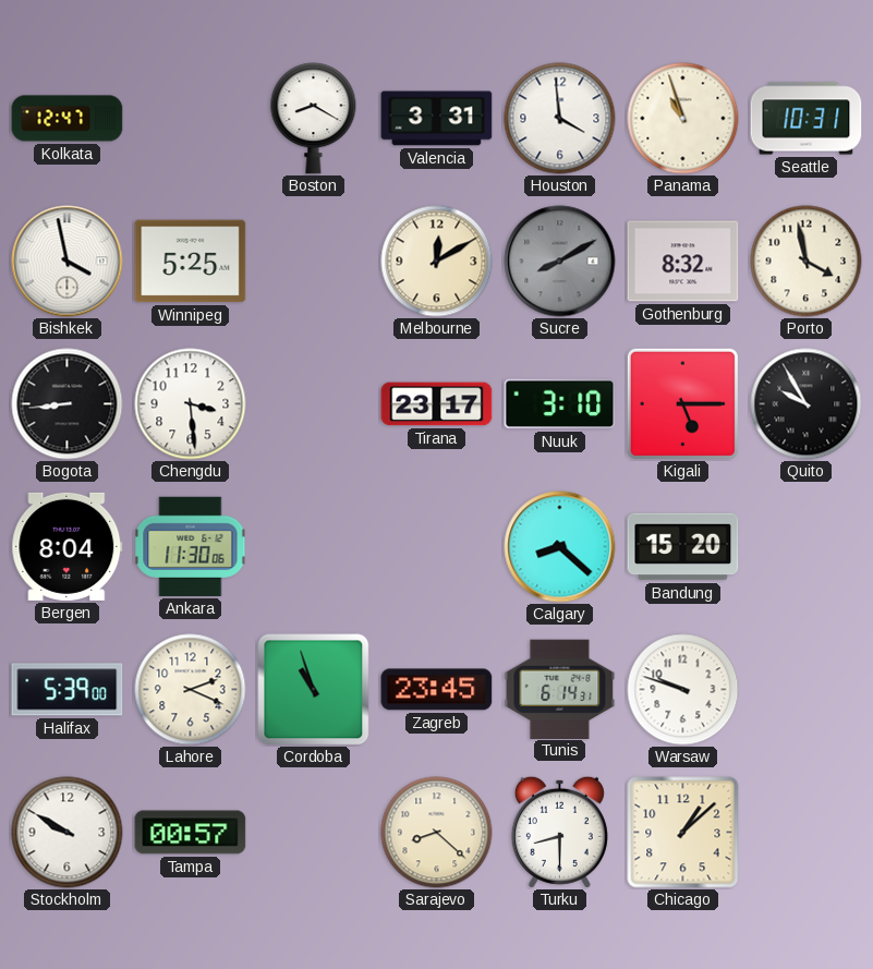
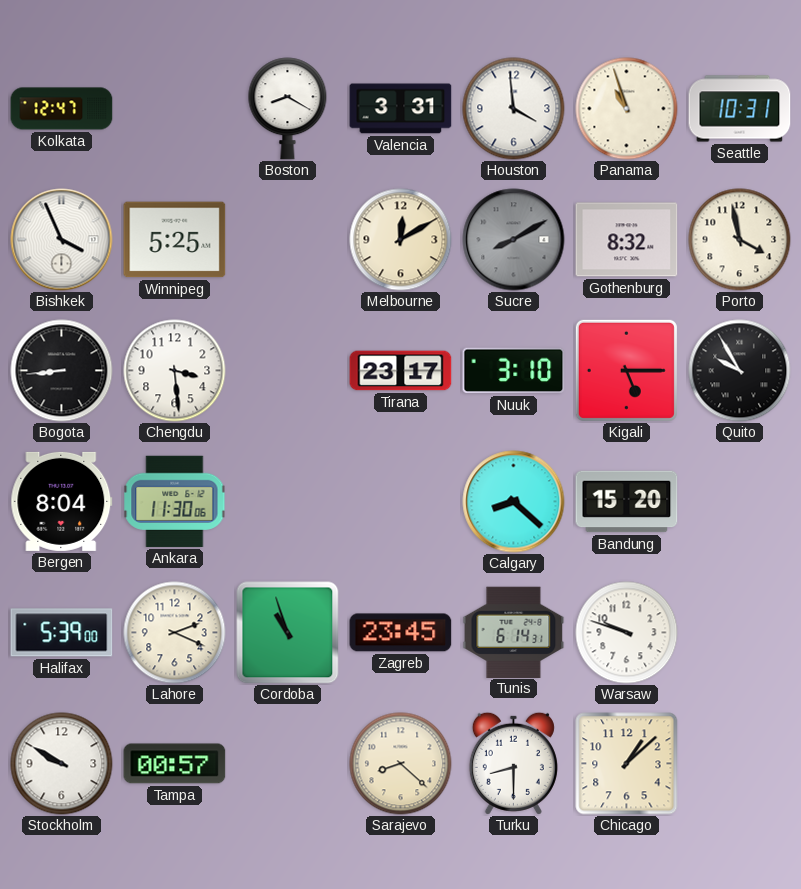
Bishkek: 3:58 -> 3:56
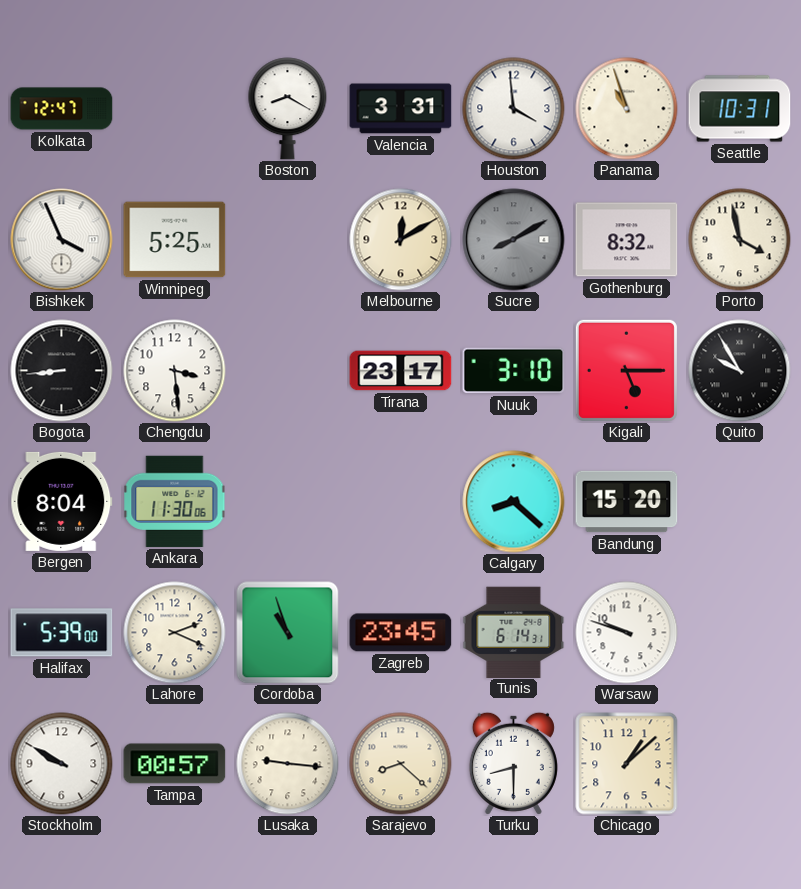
Lusaka: none -> 9:16
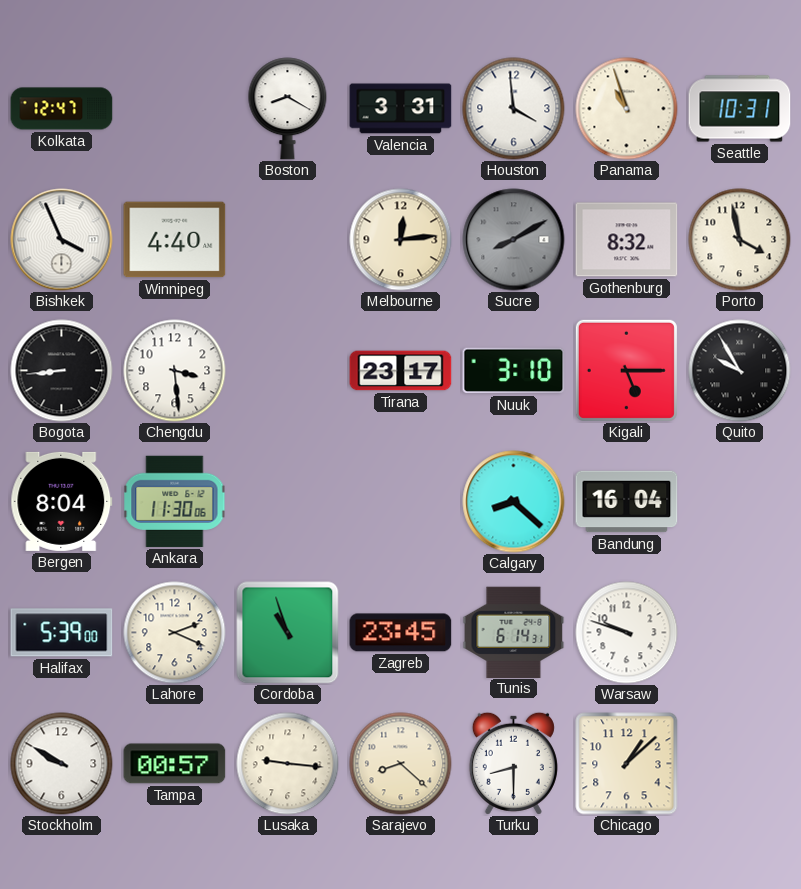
Winnipeg: 5:25 -> 4:40
Melbourne: 12:10 -> 12:14
Bandung: 15:20 -> 16:04
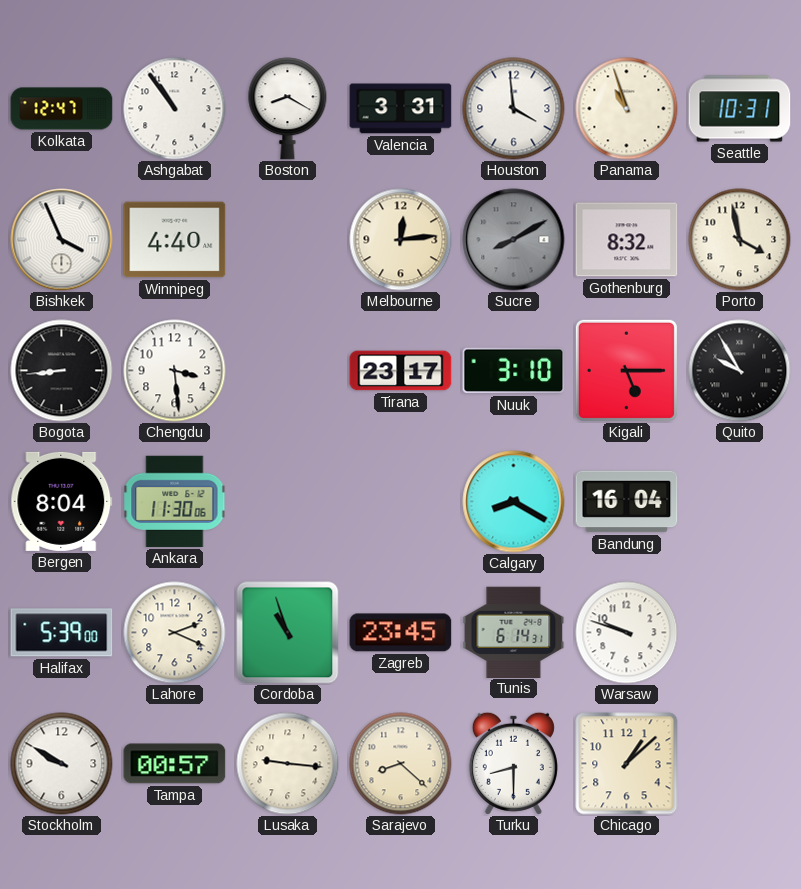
Ashgabat: none -> 10:54
Calgary: 8:22 -> 8:20
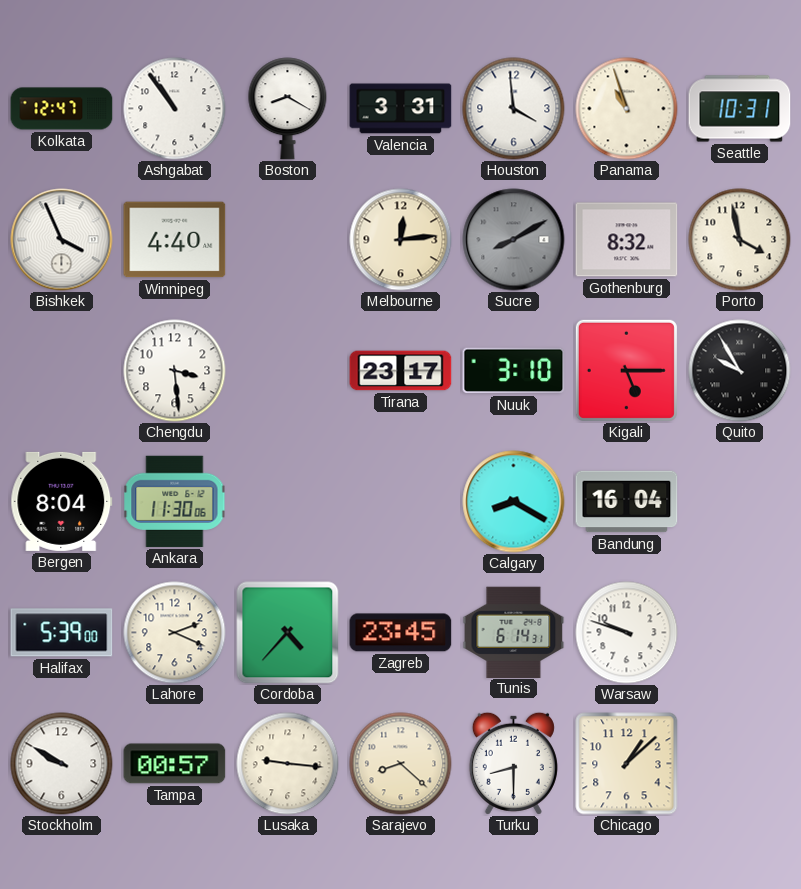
Bogota: 8:44 -> none
Cordoba: 10:57 -> 4:37
